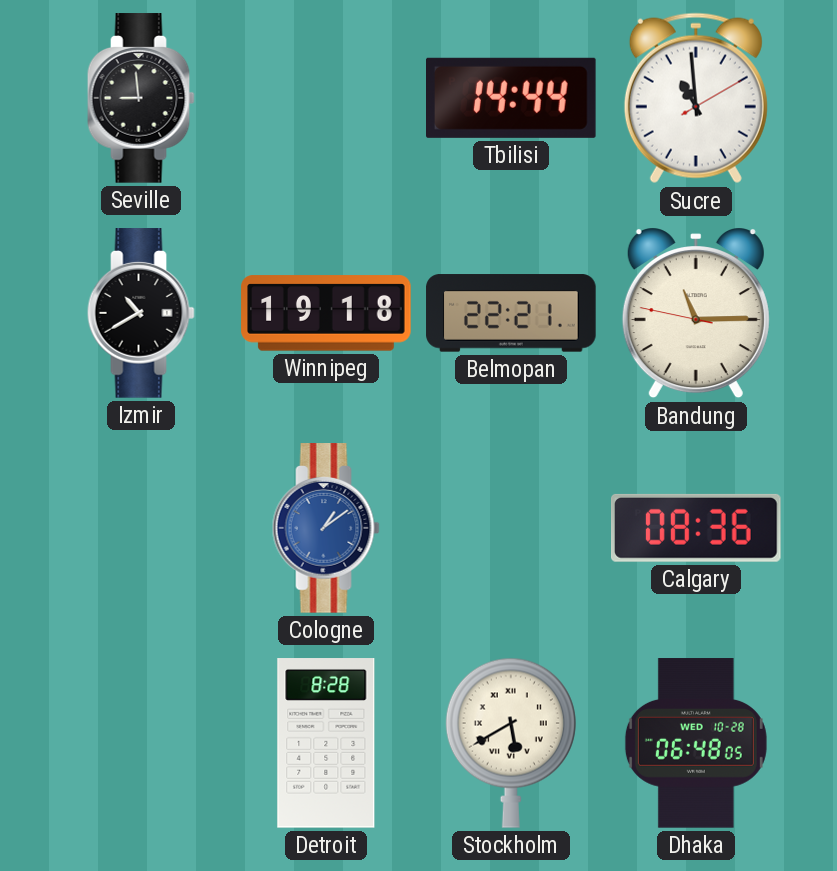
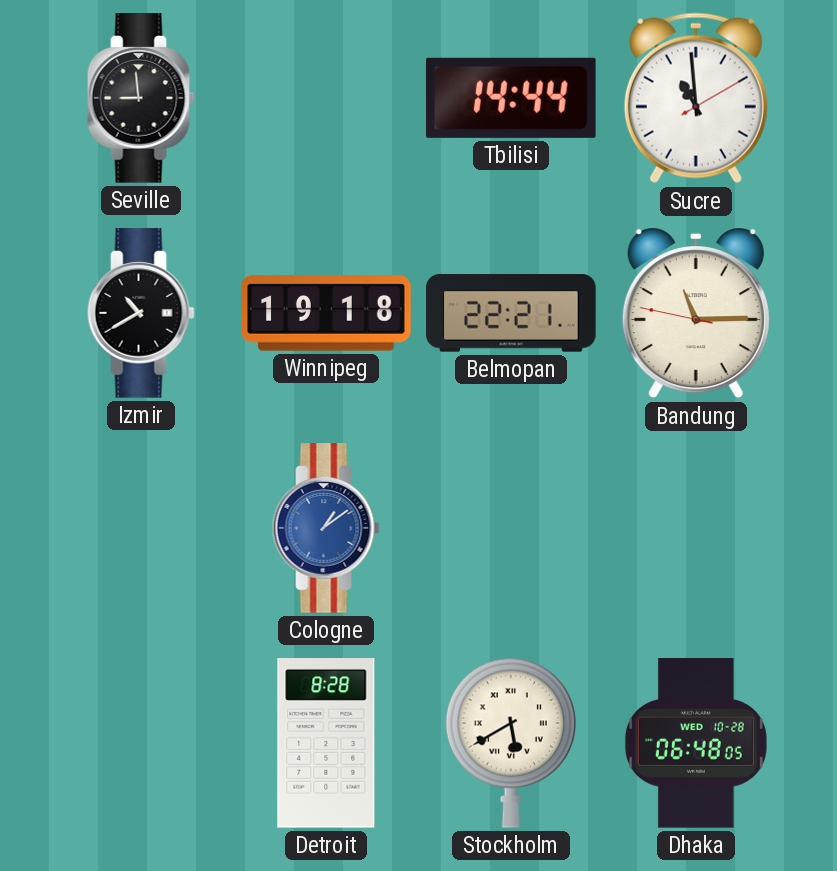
Calgary: 08:36 -> none
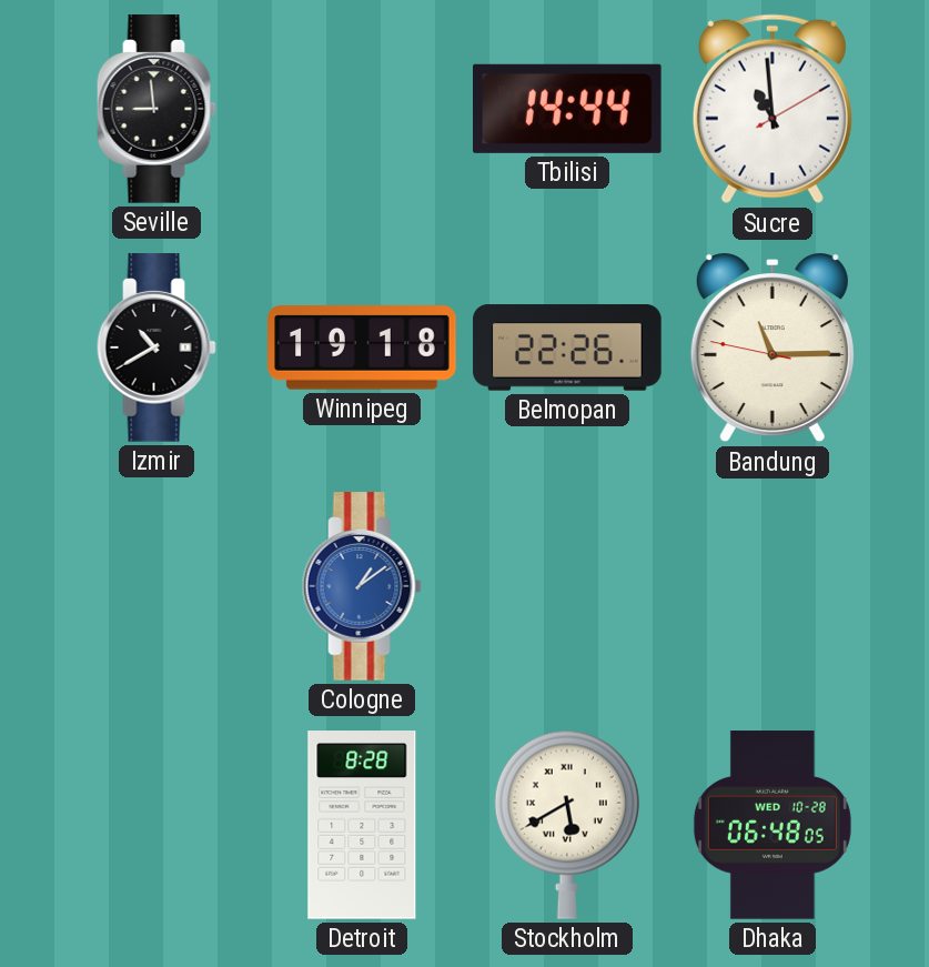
Belmopan: 22:21 -> 22:26
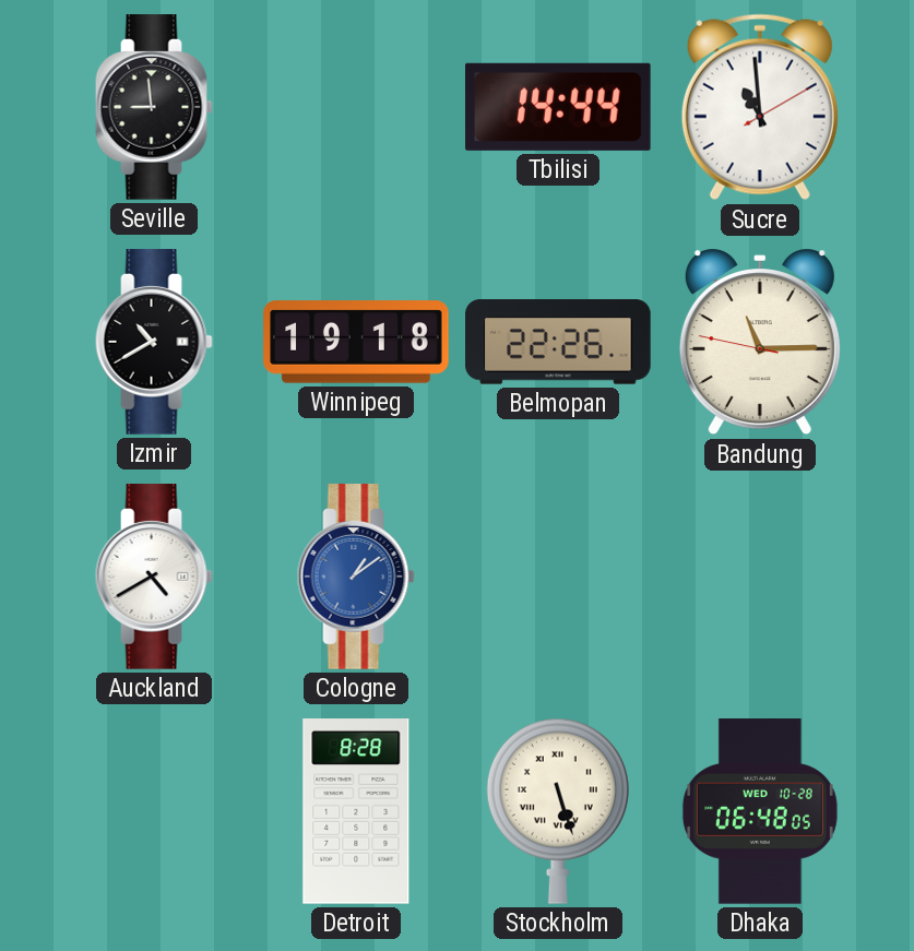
Auckland: none -> 4:40
Stockholm: 5:40 -> 5:27
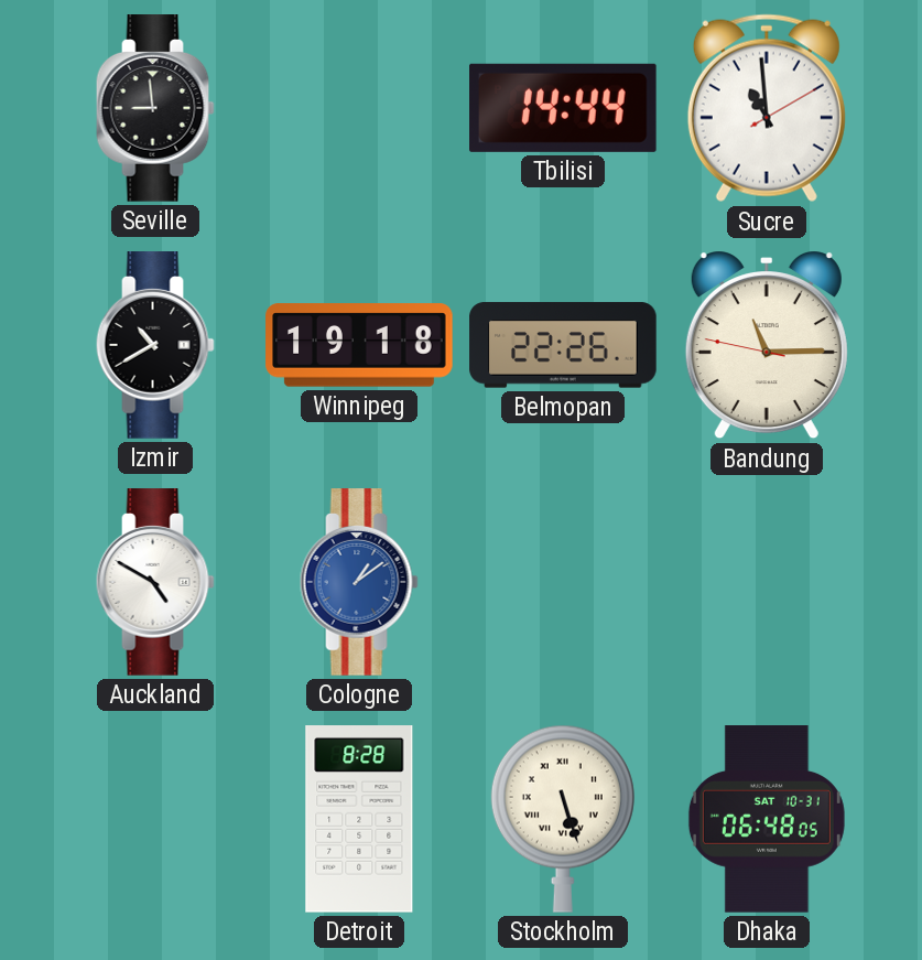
Auckland: 4:40 -> 4:50
Dhaka date: WED 10-28 -> SAT 10-31
